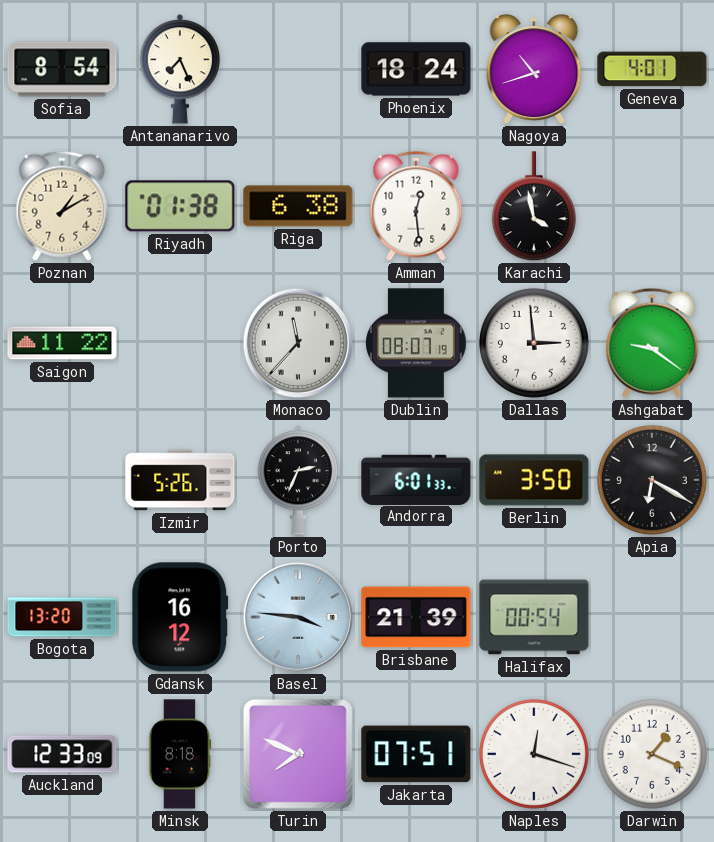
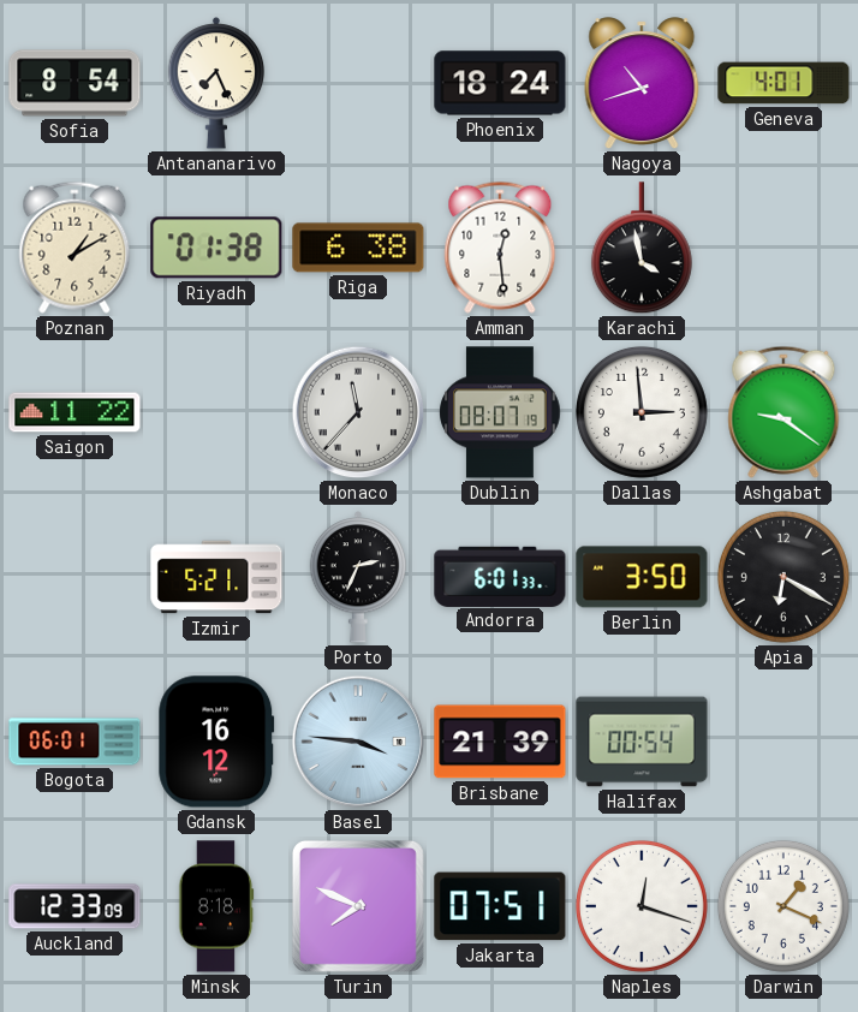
Izmir: 5:26 -> 5:21
Bogota: 13:20 -> 06:01
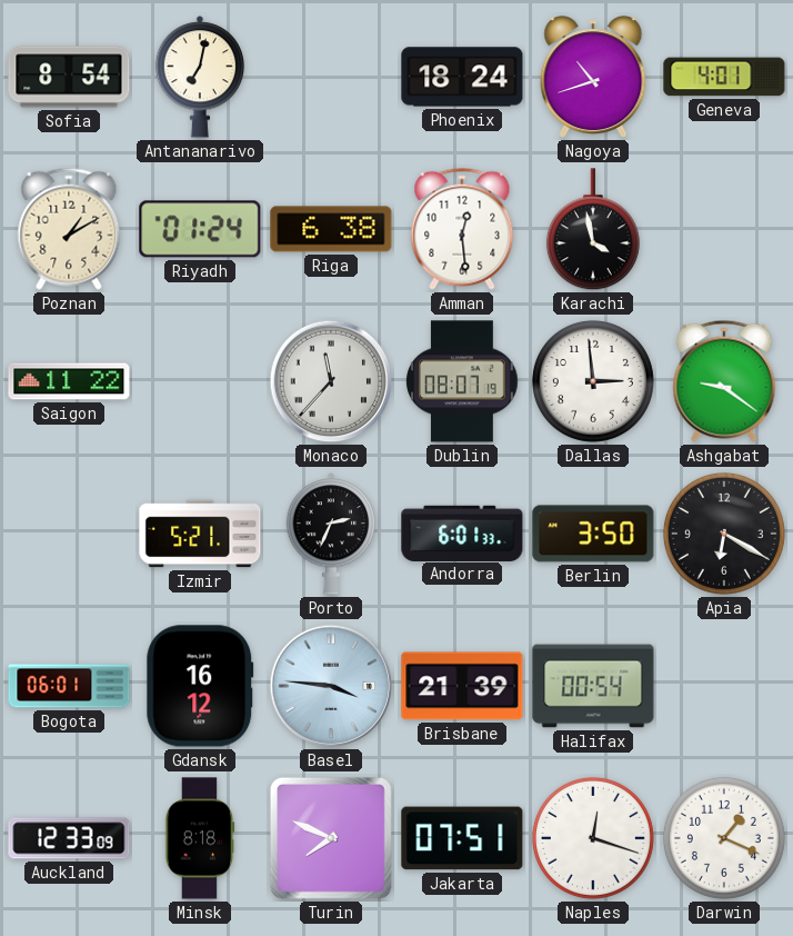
Antananarivo: 7:26 -> 7:02
Riyadh: 01:38 -> 01:24
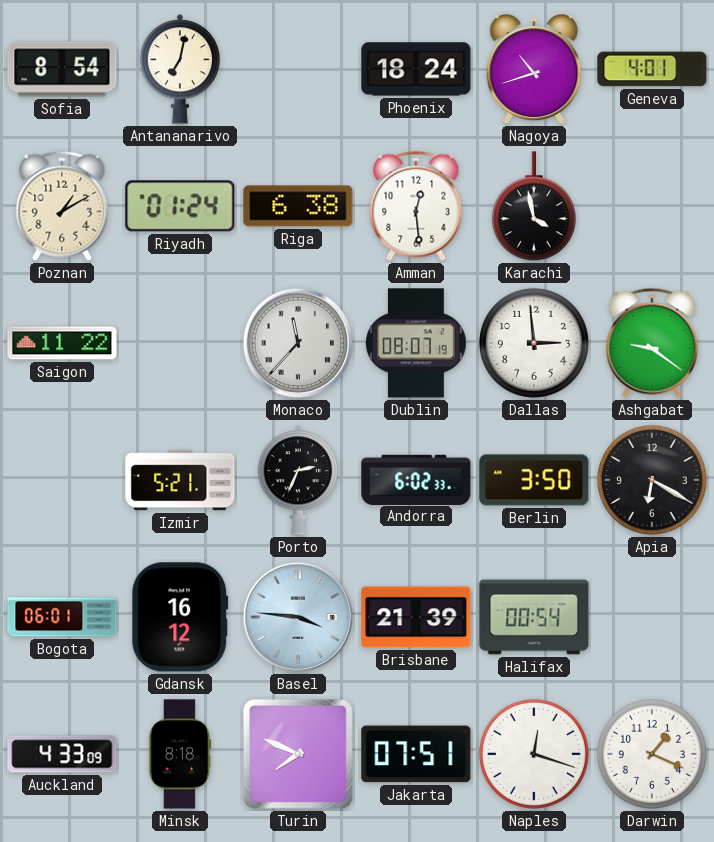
Andorra: 6:01 -> 6:02
Auckland: 12:33 -> 4:33
